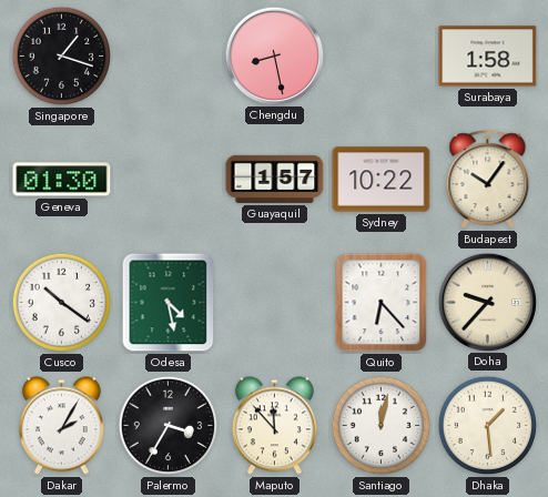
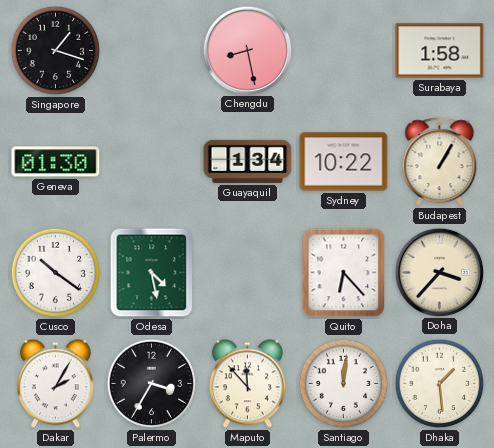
Guayaquil: 1:57 -> 1:34
Budapest: 10:06 -> 1:05
Doha: 9:37 -> 3:37
Santiago: 12:02 -> 12:01
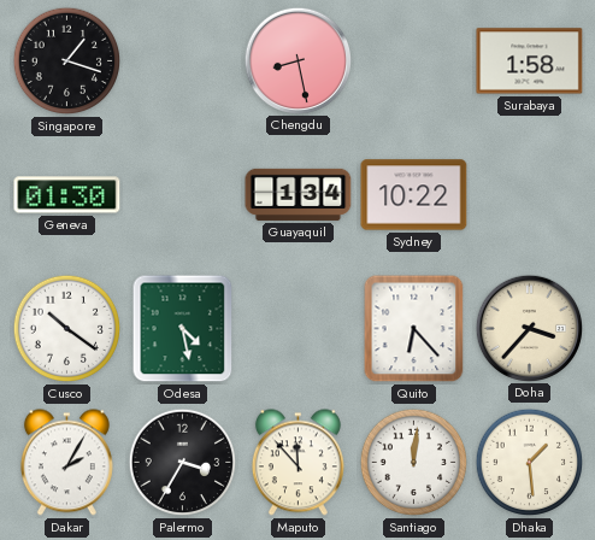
Budapest: 1:05 -> none
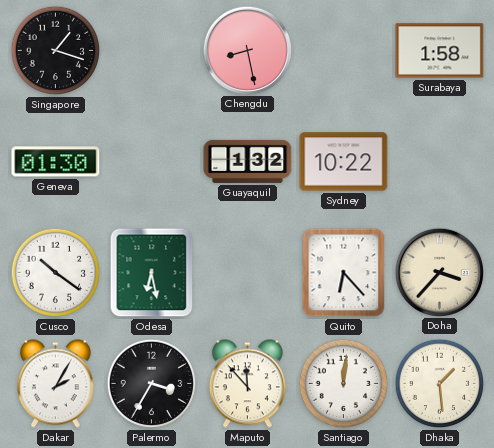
Guayaquil: 1:34 -> 1:32
Odesa: 4:28 -> 6:28
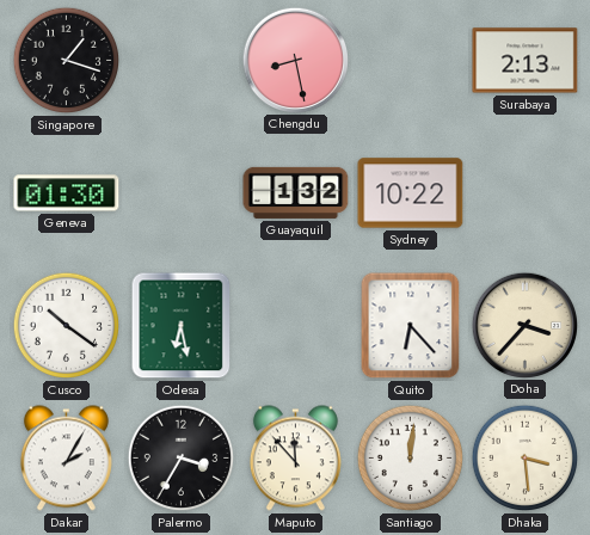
Surabaya: 1:58 -> 2:13
Dhaka: 1:29 -> 3:29
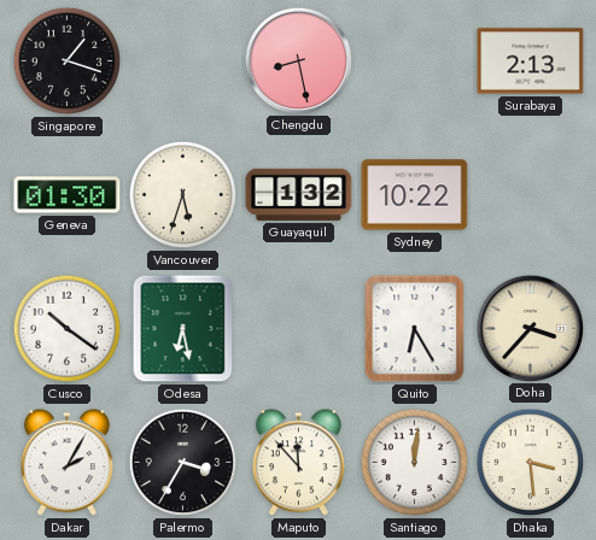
Vancouver: none -> 5:33
Quito: 6:23 -> 6:25
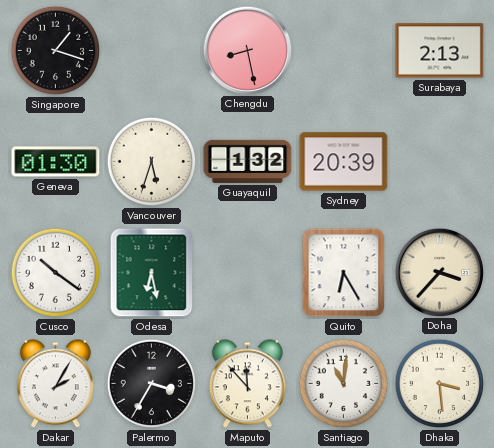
Sydney: 10:22 -> 20:39
Santiago: 12:01 -> 11:01
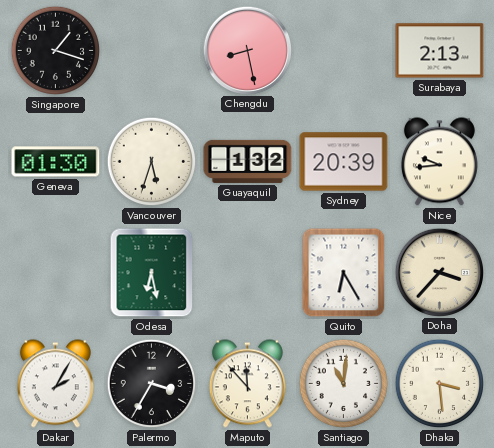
Nice: none -> 9:44
Cusco: 10:21 -> none
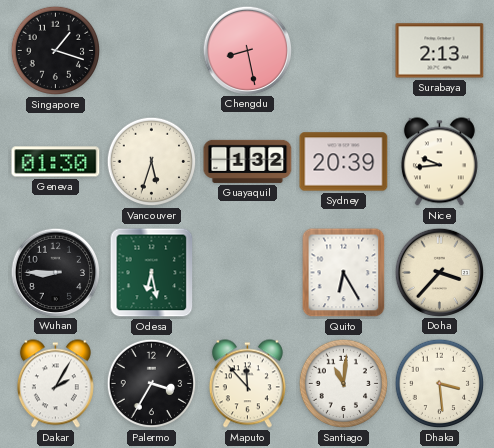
Wuhan: none -> 8:45
